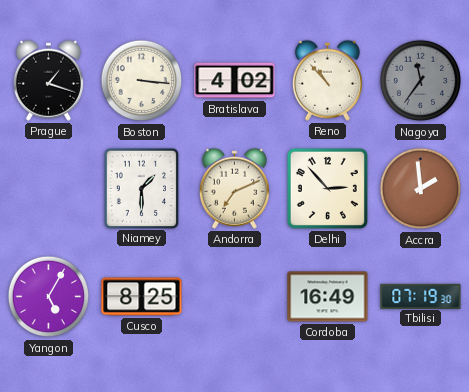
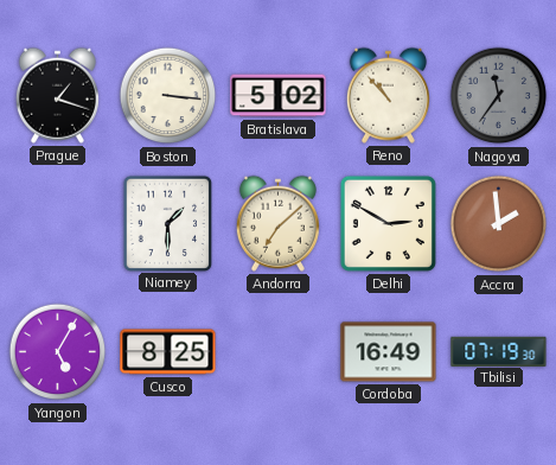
Bratislava: 4:02 -> 5:02
Andorra: 7:11 -> 7:08
Delhi: 2:53 -> 2:50
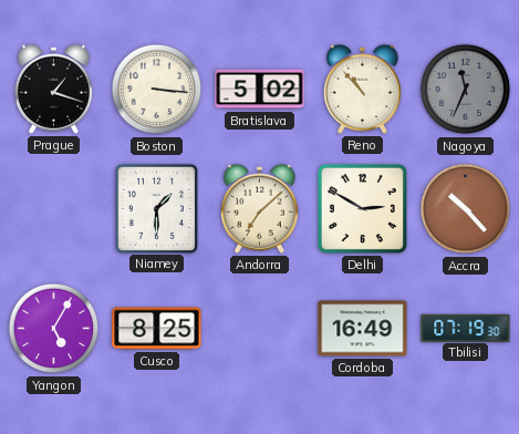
Nagoya: 11:36 -> 11:34
Accra: 1:59 -> 10:23
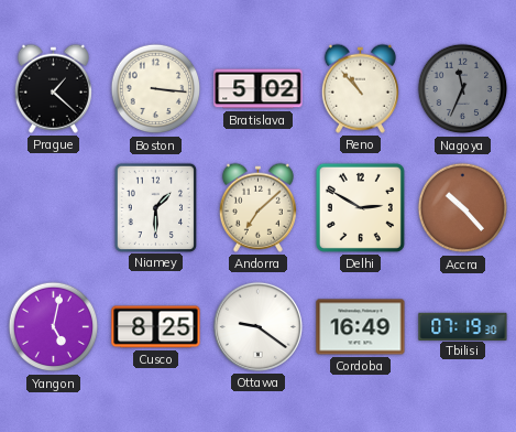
Prague: 1:18 -> 1:22
Yangon: 5:05 -> 5:02
Ottawa: none -> 9:21
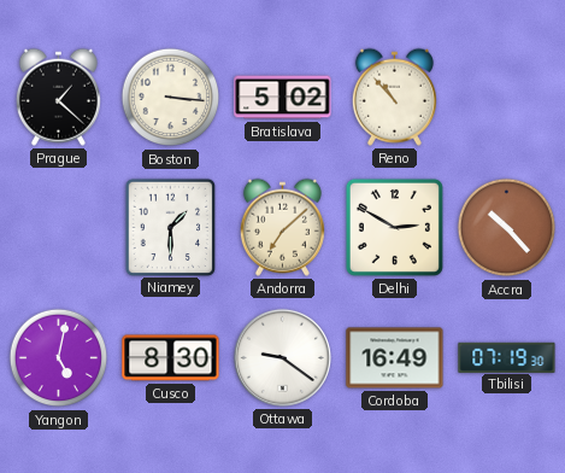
Nagoya: 11:34 -> none
Cusco: 8:25 -> 8:30
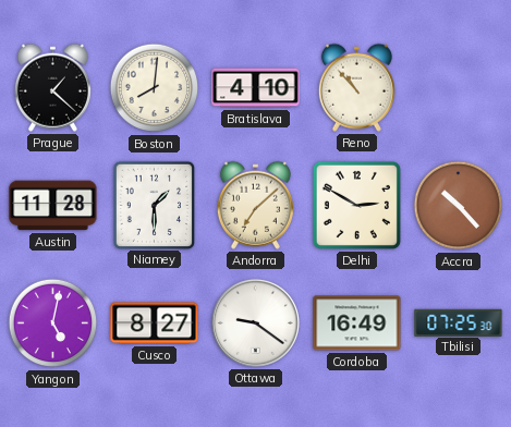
Boston: 3:16 -> 8:01
Bratislava: 5:02 -> 4:10
Austin: none -> 11:28
Cusco: 8:30 -> 8:27
Tbilisi: 07:19 -> 07:25
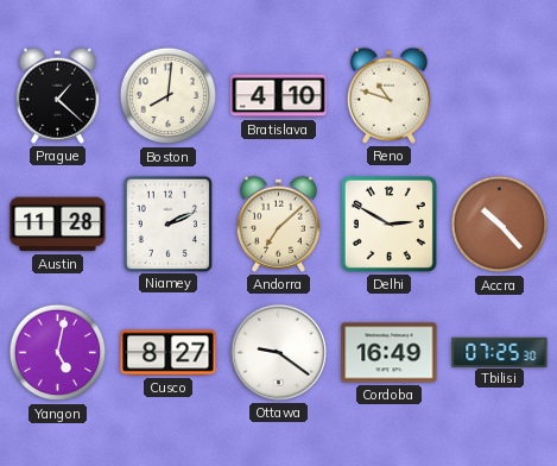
Reno: 10:53 -> 10:48
Niamey: 1:30 -> 2:11
